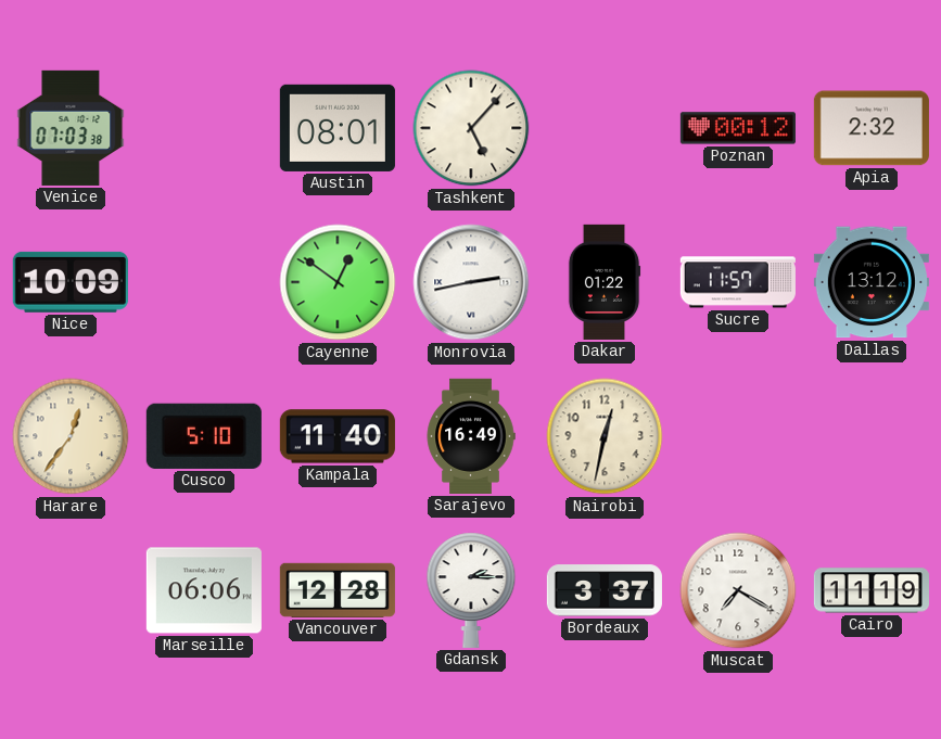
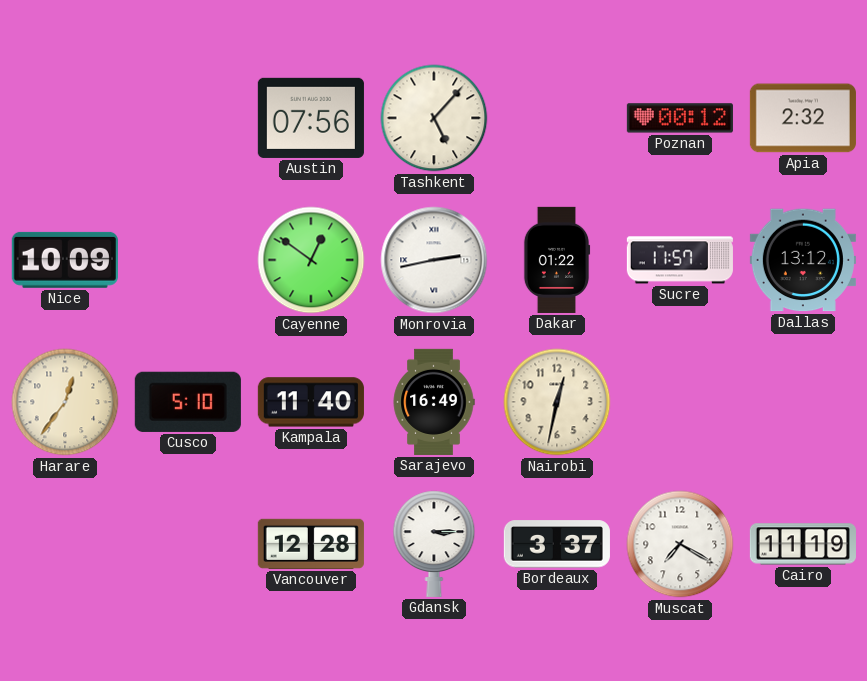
Venice: 07:03 -> none
Austin: 08:01 -> 07:56
Marseille: 06:06 -> none
Gdansk: 2:15 -> 3:15
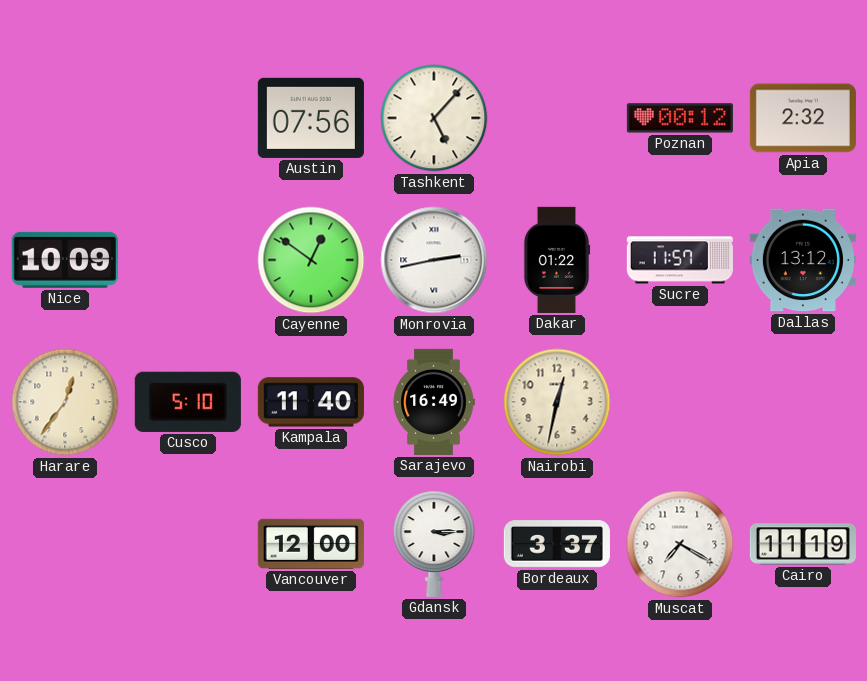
Vancouver: 12:28 -> 12:00
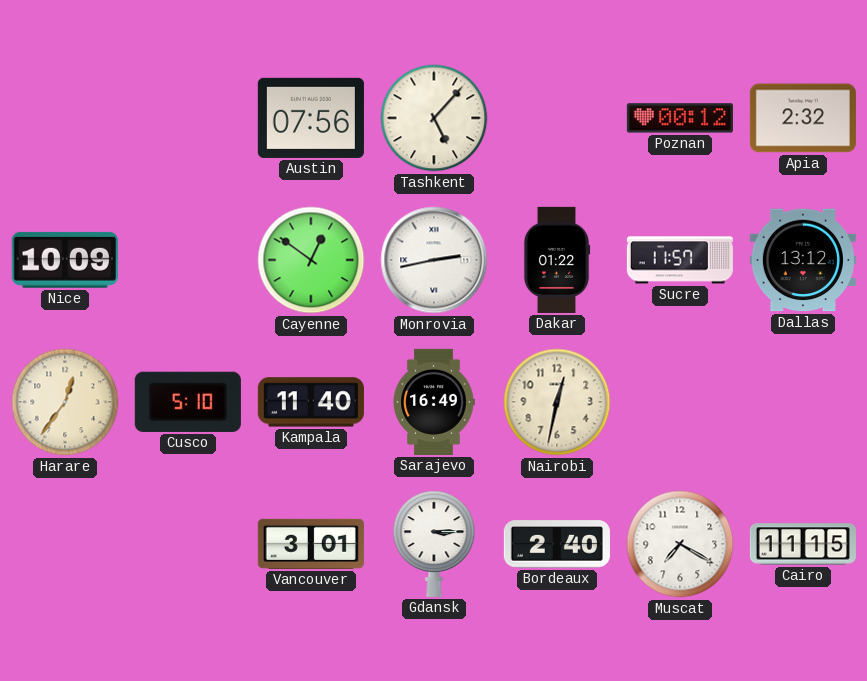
Vancouver: 12:00 -> 3:01
Bordeaux: 3:37 -> 2:40
Cairo: 11:19 -> 11:15
